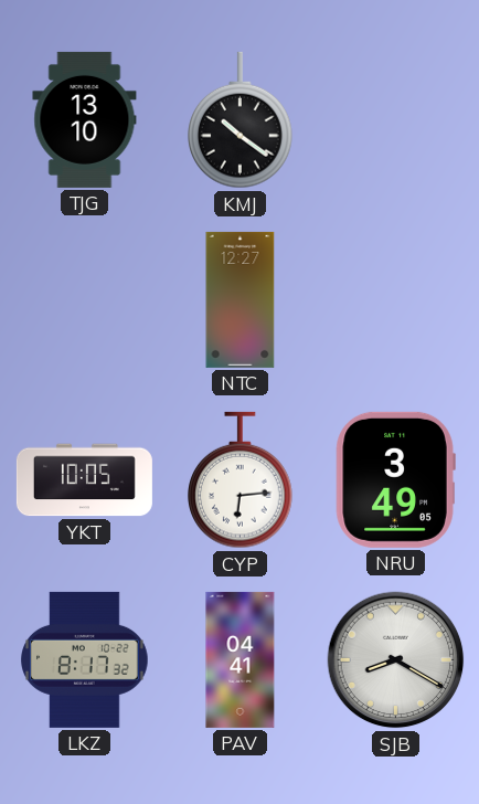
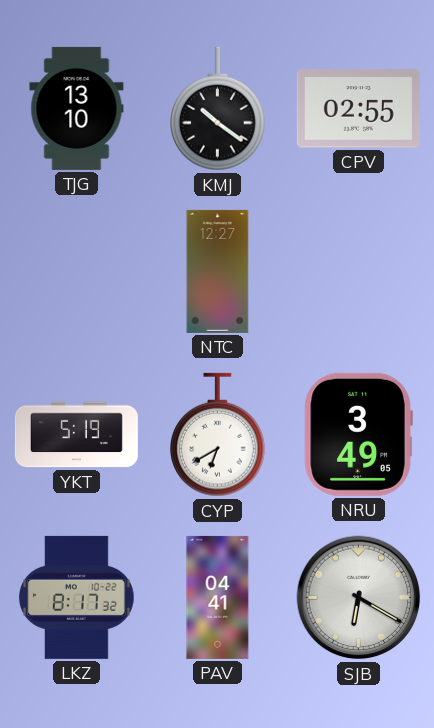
CPV: none -> 02:55
YKT: 10:05 -> 5:19
CYP: 6:14 -> 6:40
SJB: 8:20 -> 6:20
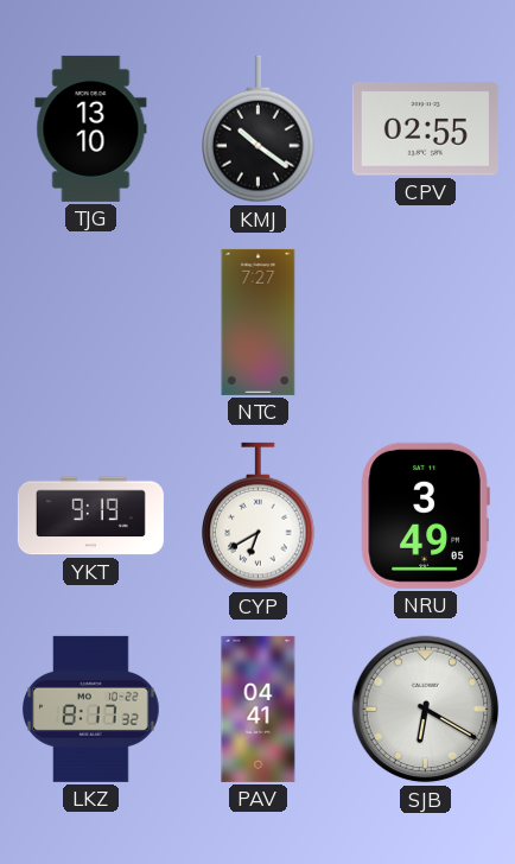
NTC: 12:27 -> 7:27
YKT: 5:19 -> 9:19
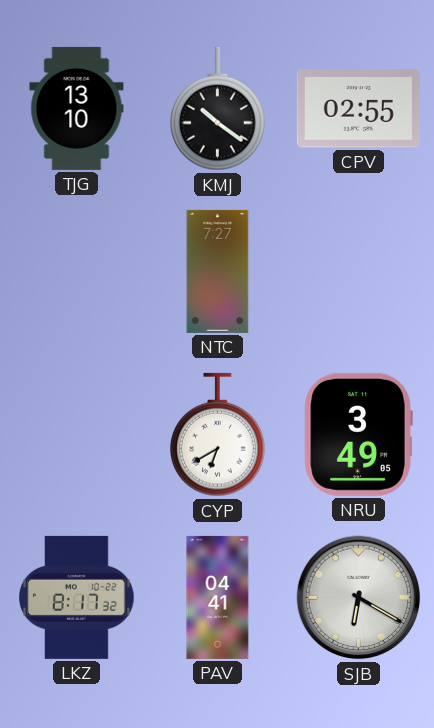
YKT: 9:19 -> none
